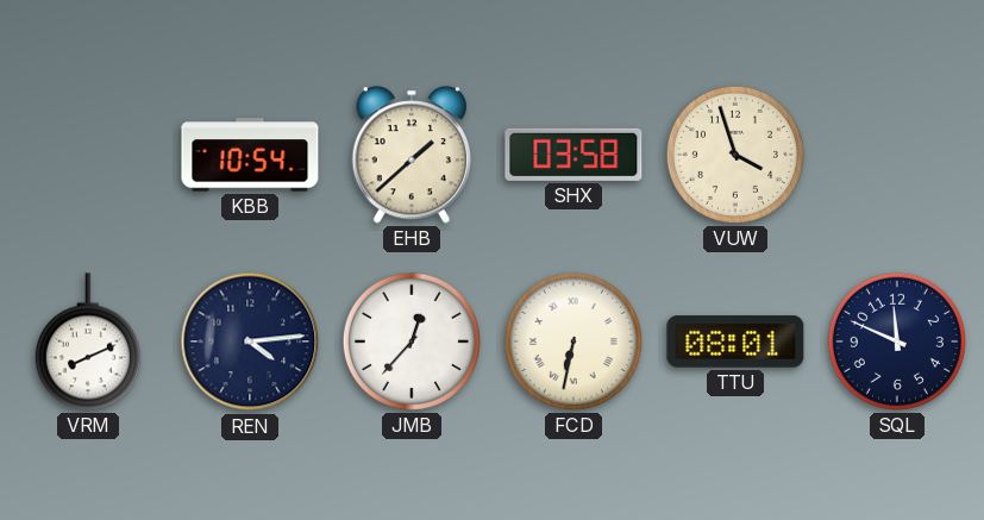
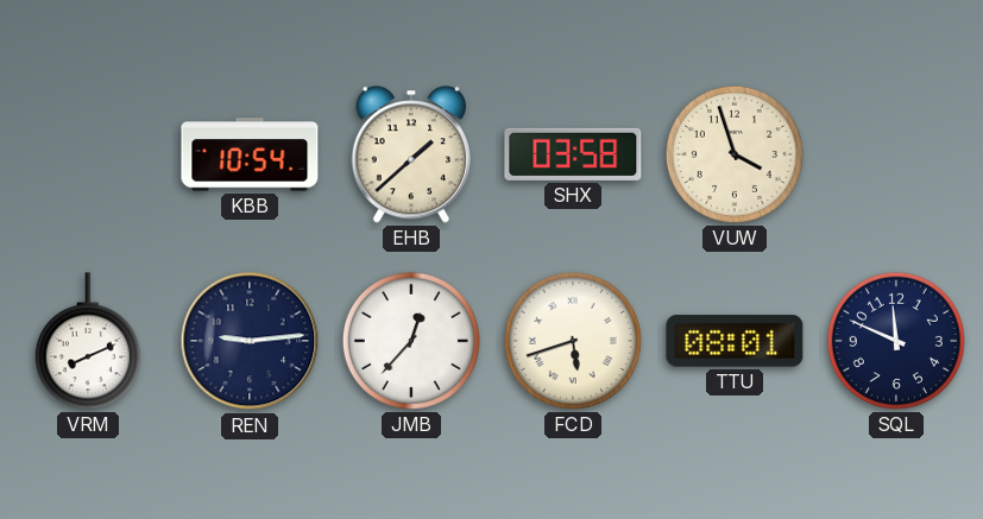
REN: 4:14 -> 9:14
FCD: 6:32 -> 5:42
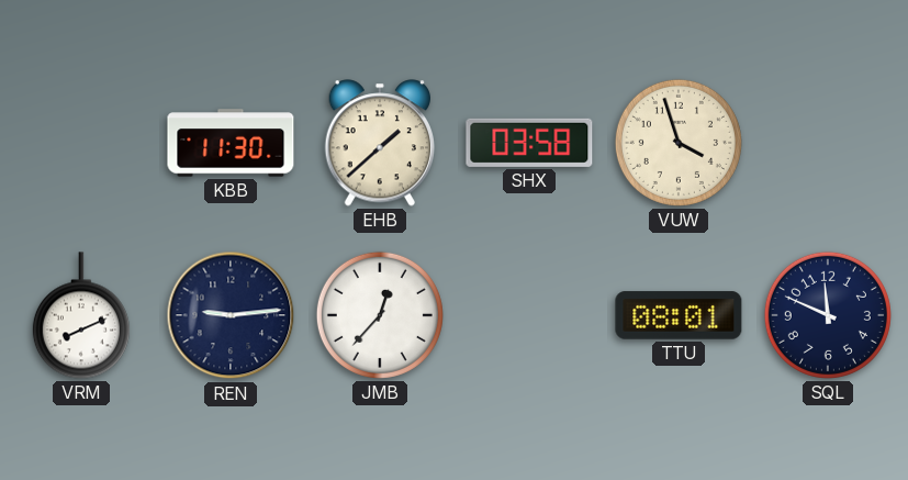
KBB: 10:54 -> 11:30
FCD: 5:42 -> none
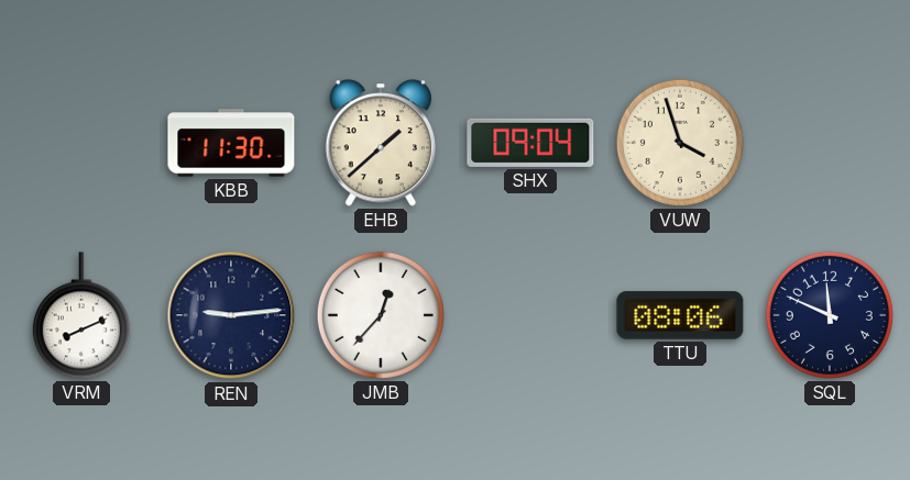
SHX: 03:58 -> 09:04
TTU: 08:01 -> 08:06
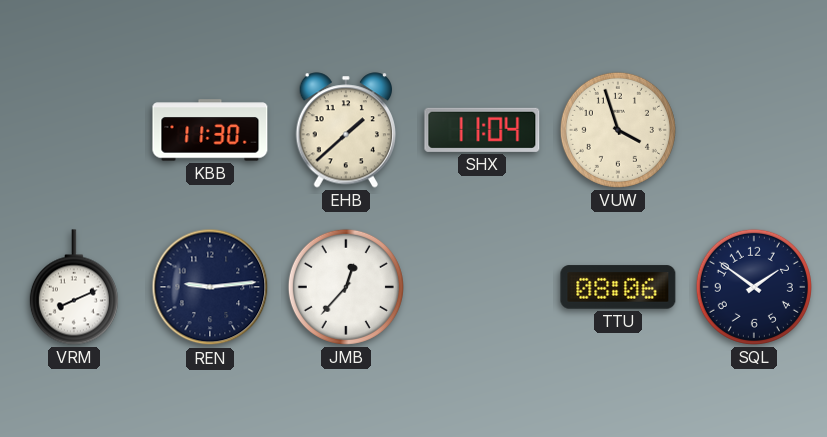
SHX: 09:04 -> 11:04
SQL: 11:49 -> 1:51
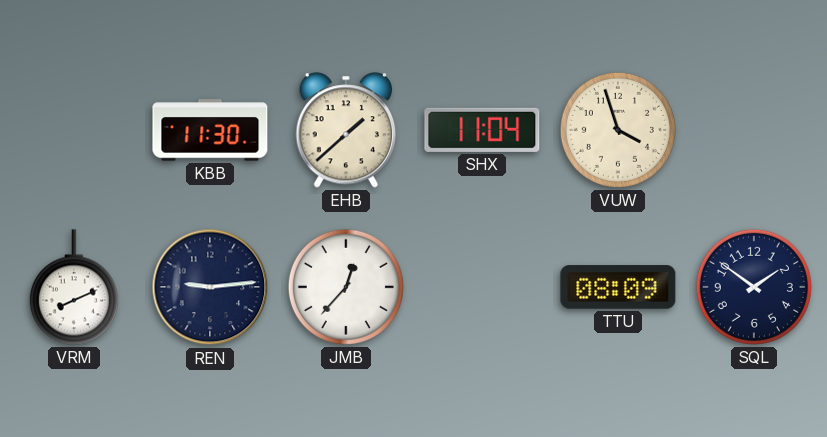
TTU: 08:06 -> 08:09
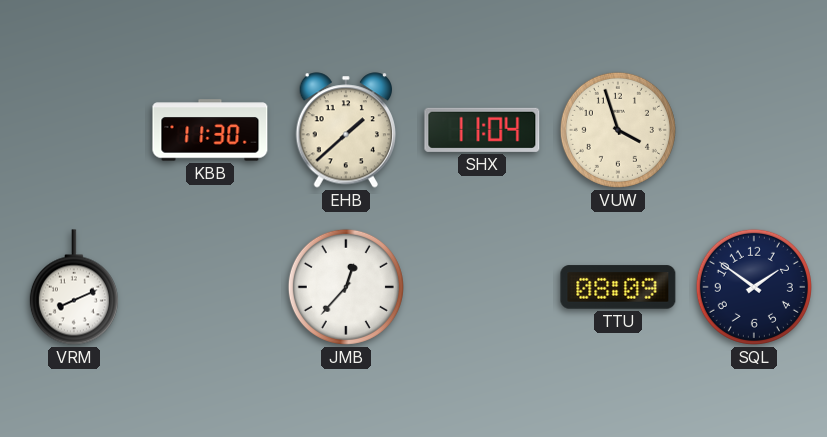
REN: 9:14 -> none
